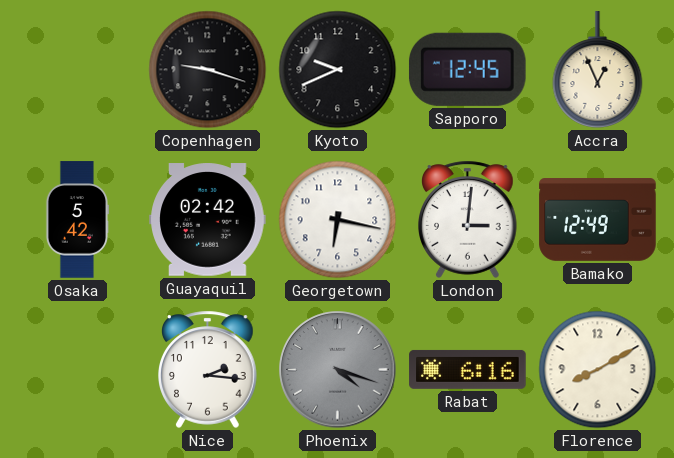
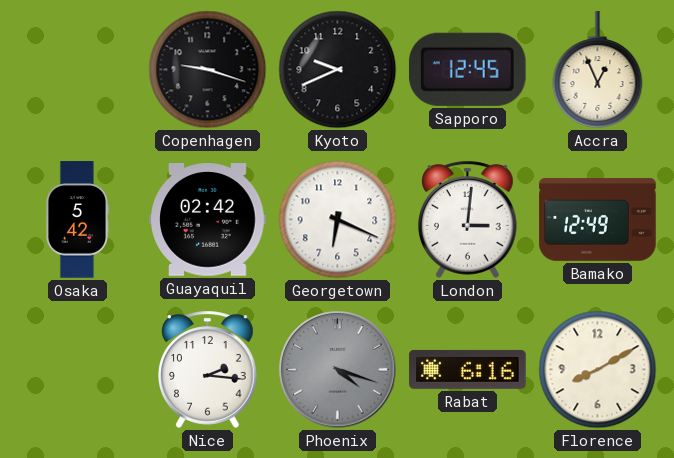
Georgetown: 6:17 -> 6:19
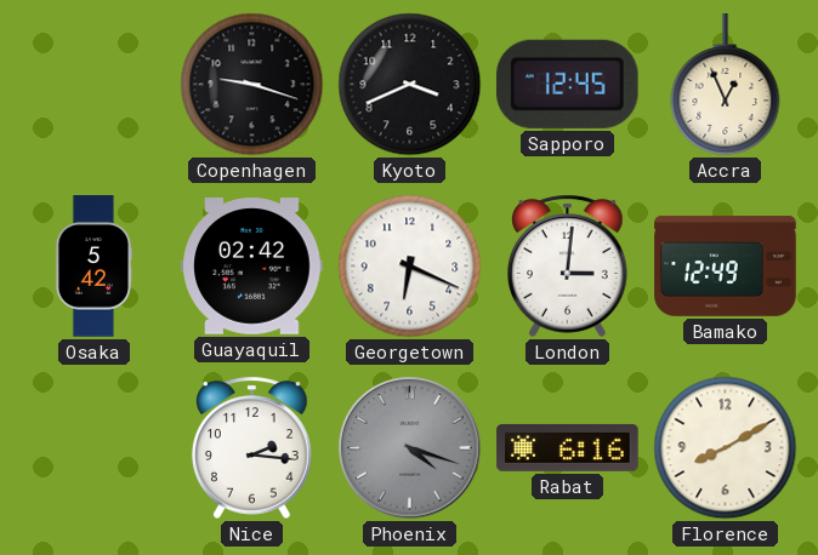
Kyoto: 9:41 -> 3:41
